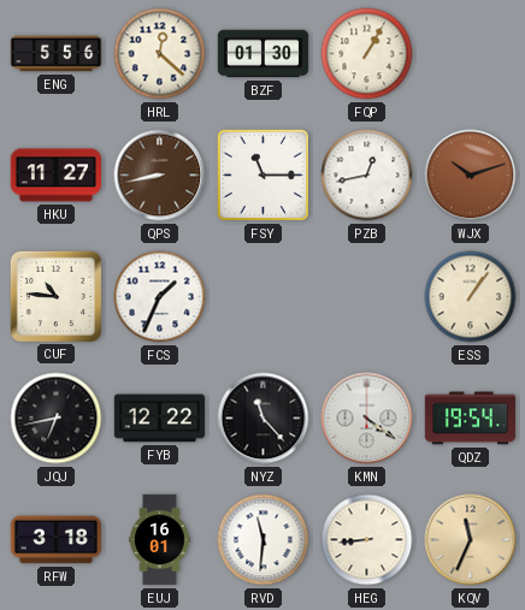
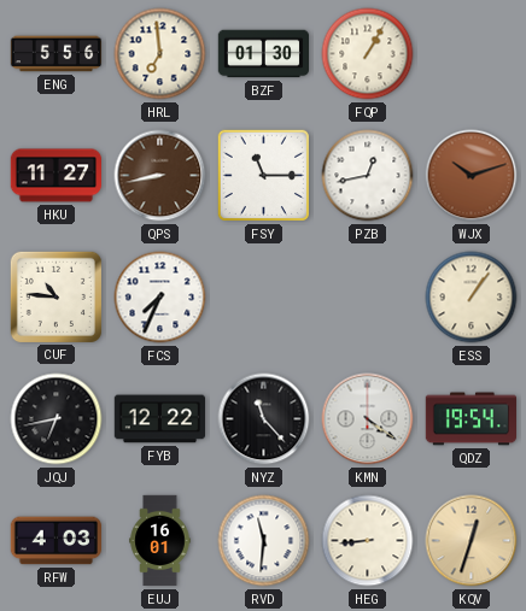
HRL: 12:22 -> 6:59
FCS: 1:34 -> 7:34
RFW: 3:18 -> 4:03
KQV: 11:34 -> 12:33
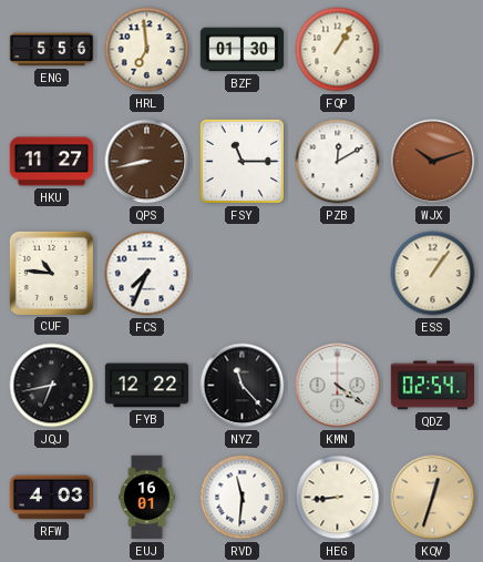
PZB: 12:43 -> 12:10
QDZ: 19:54 -> 02:54
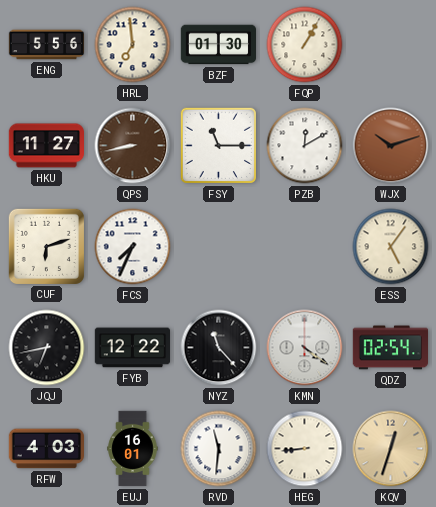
CUF: 10:46 -> 6:12
ESS: 1:06 -> 5:06
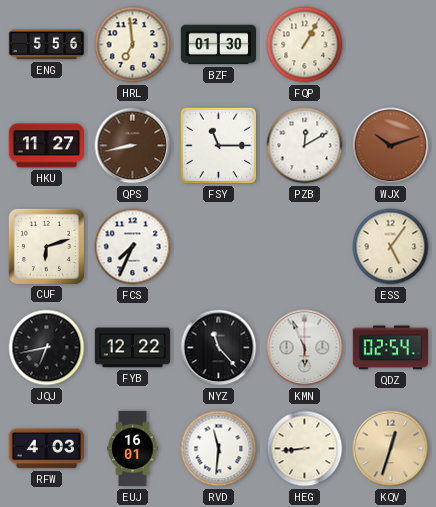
KMN: 4:21 -> 5:56
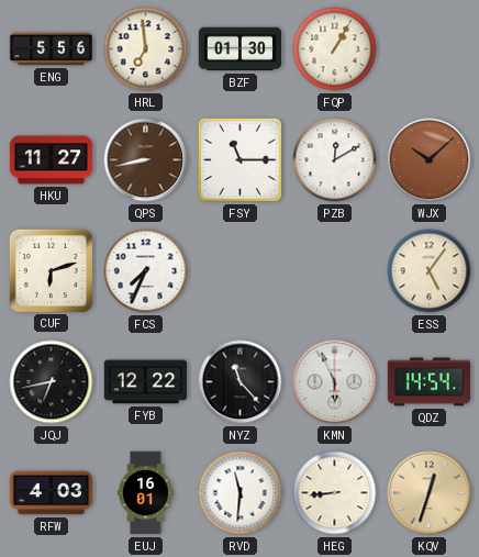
WJX: 10:12 -> 10:08
QDZ: 02:54 -> 14:54
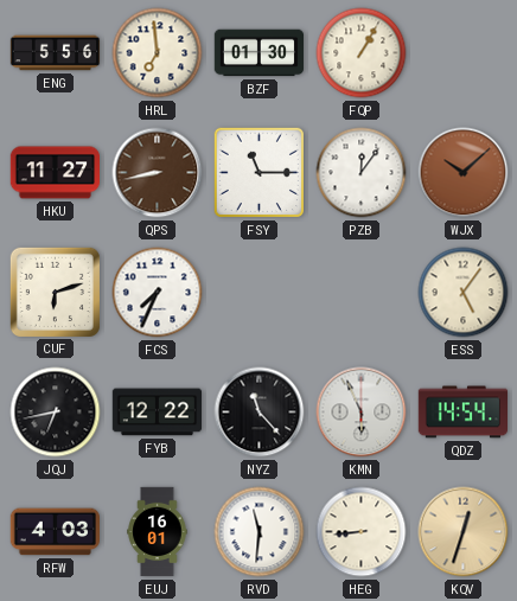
PZB: 12:10 -> 12:06
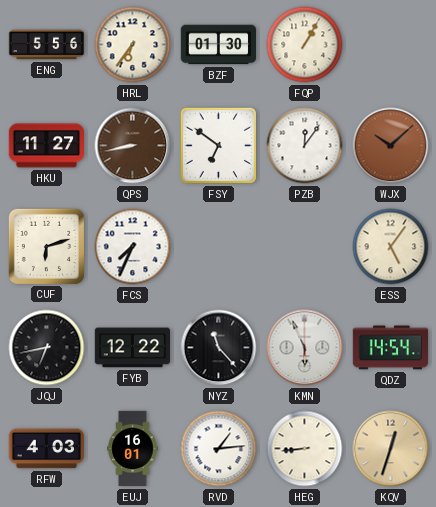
HRL: 6:59 -> 6:36
FSY: 11:15 -> 6:51
RVD: 11:31 -> 1:14
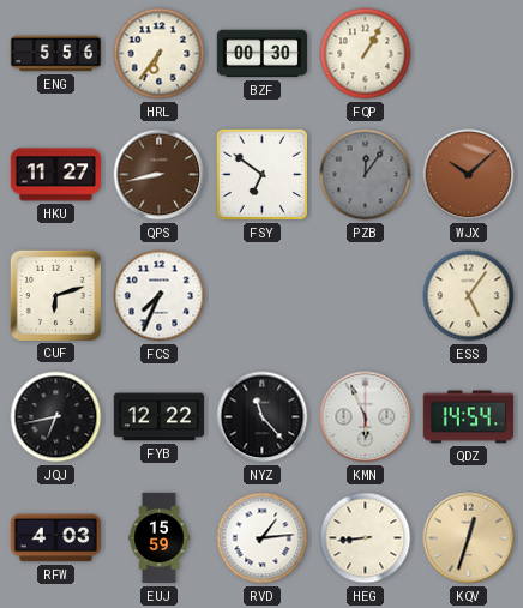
BZF: 01:30 -> 00:30
PZB dial: white -> grey
EUJ: 16:01 -> 15:59
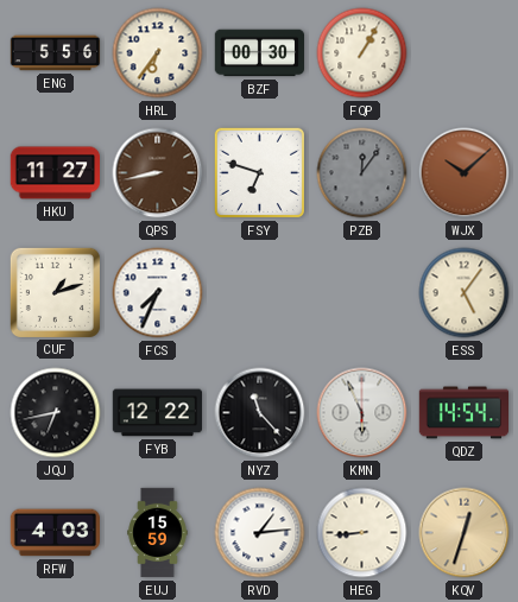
FSY: 6:51 -> 6:48
CUF: 6:12 -> 1:12
